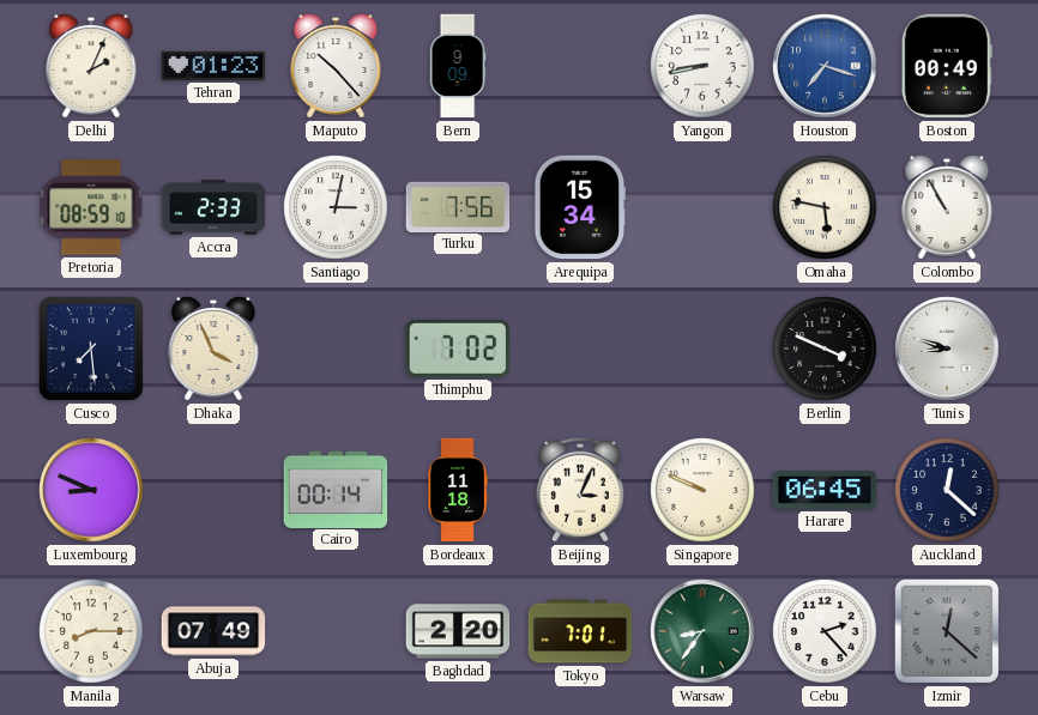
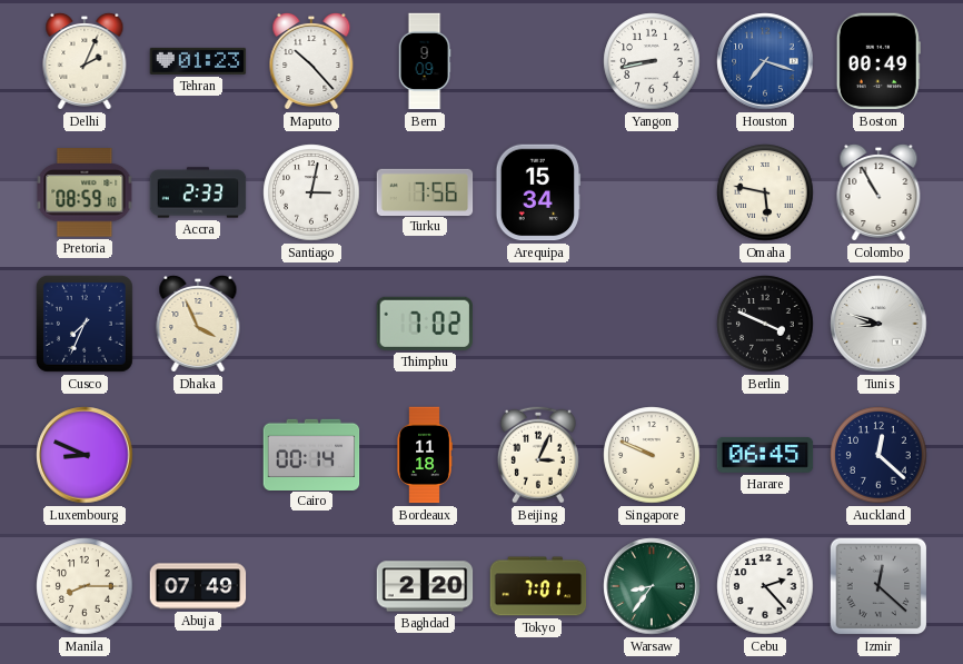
Cusco: 7:29 -> 7:34
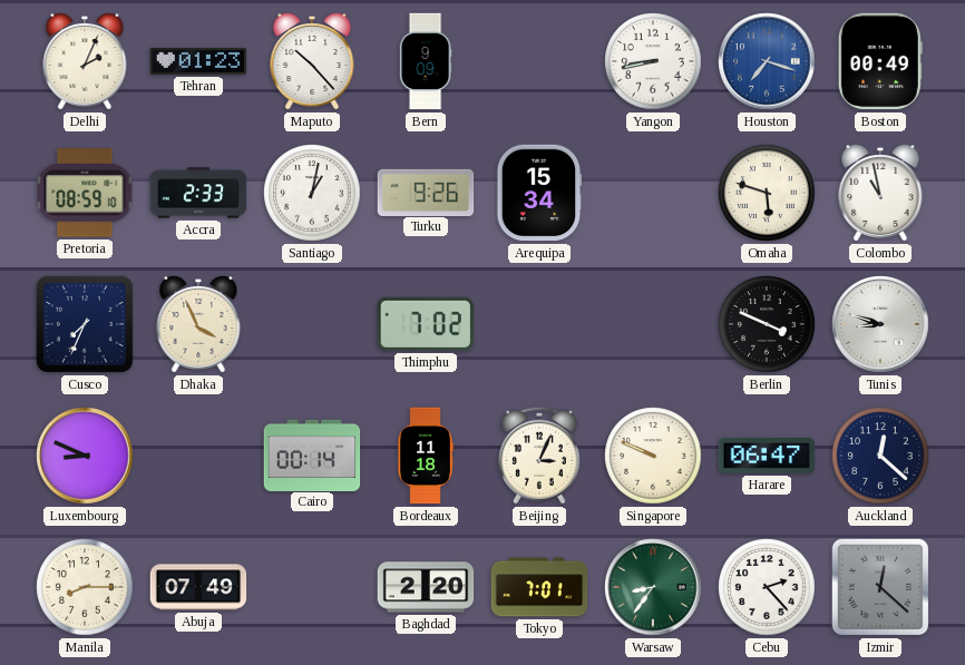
Santiago: 3:02 -> 1:02
Turku: 7:56 -> 9:26
Omaha: 5:47 -> 5:48
Colombo: 10:55 -> 10:58
Harare: 06:45 -> 06:47
